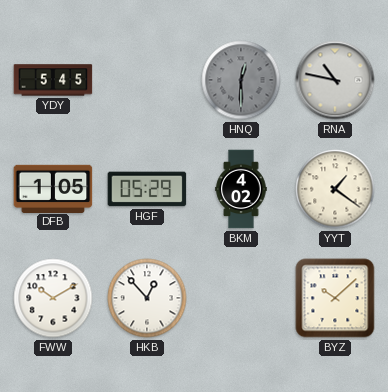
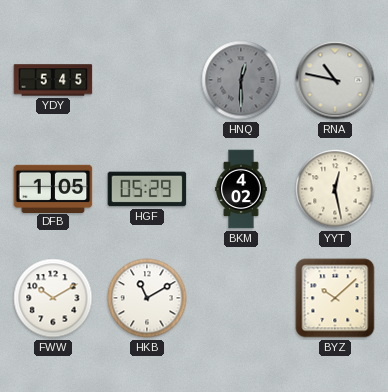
YYT: 1:21 -> 12:28
HKB: 12:53 -> 11:10
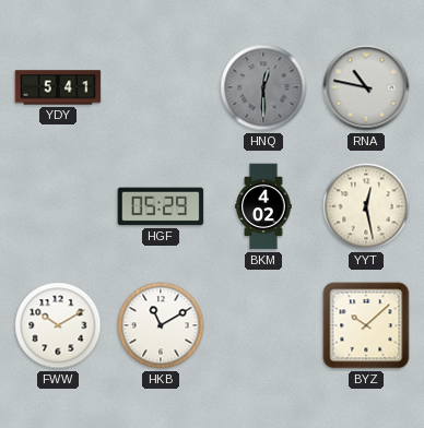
YDY: 5:45 -> 5:41
DFB: 1:05 -> none
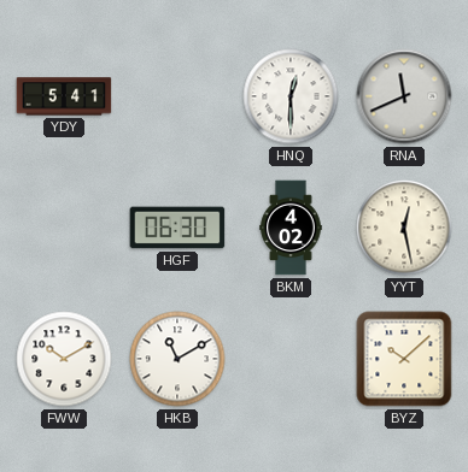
HNQ dial: grey -> white
RNA: 10:47 -> 11:41
HGF: 05:29 -> 06:30
